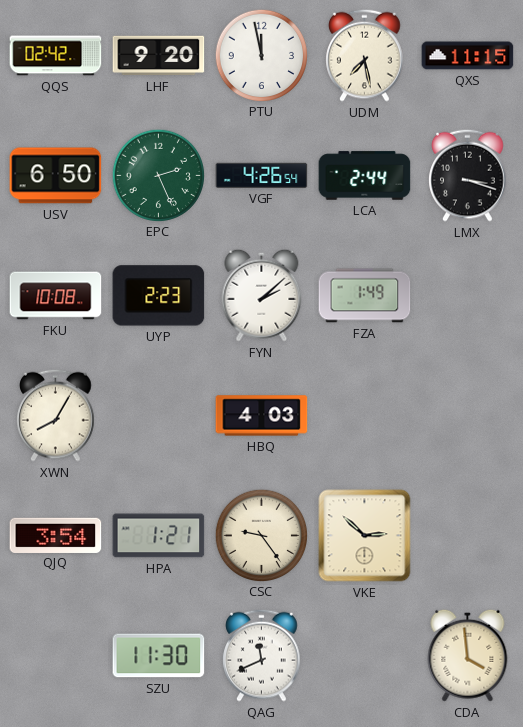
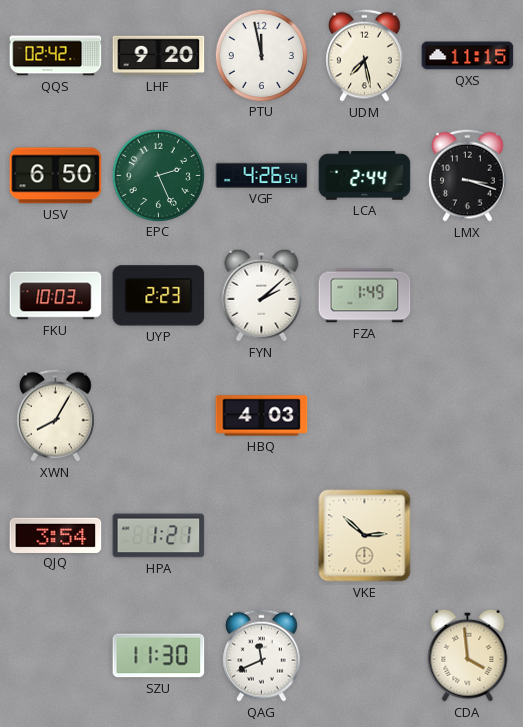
FKU: 10:08 -> 10:03
CSC: 9:24 -> none
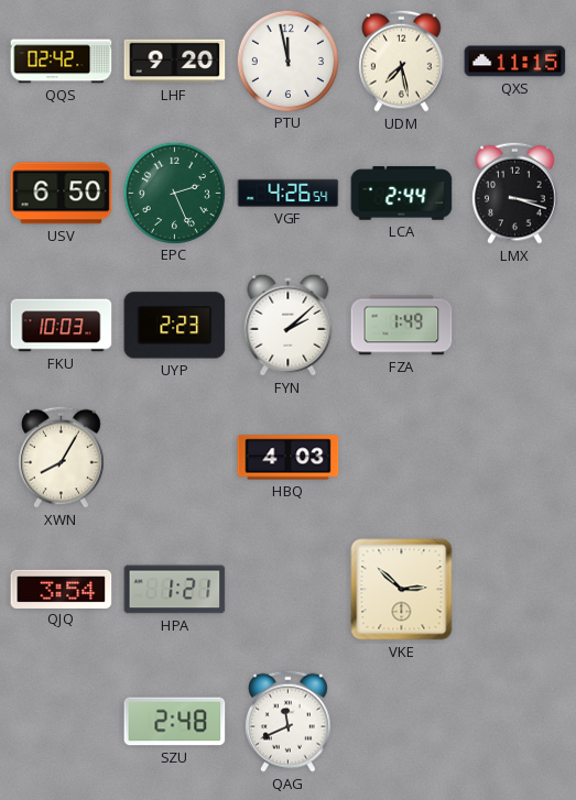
SZU: 11:30 -> 2:48
CDA: 3:59 -> none
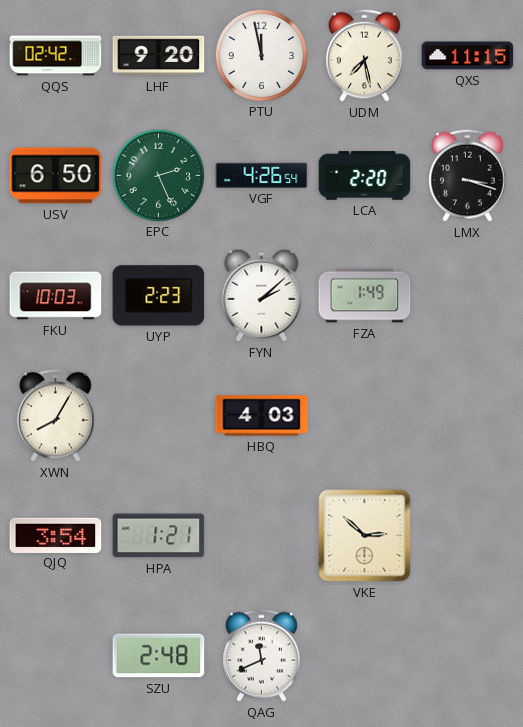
LCA: 2:44 -> 2:20
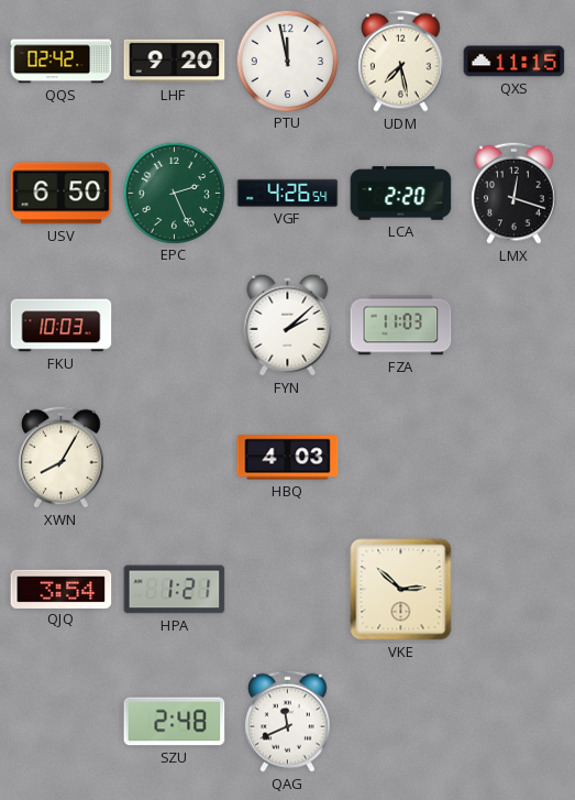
LMX: 3:18 -> 12:18
UYP: 2:23 -> none
FZA: 1:49 -> 11:03
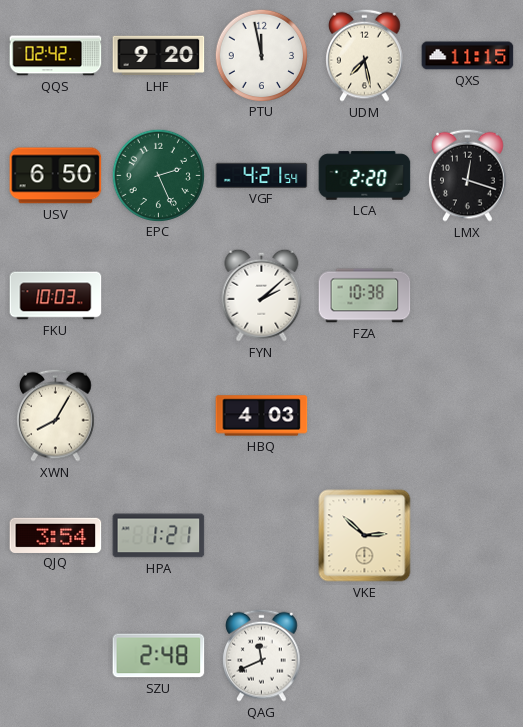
VGF: 4:26 -> 4:21
FZA: 11:03 -> 10:38
